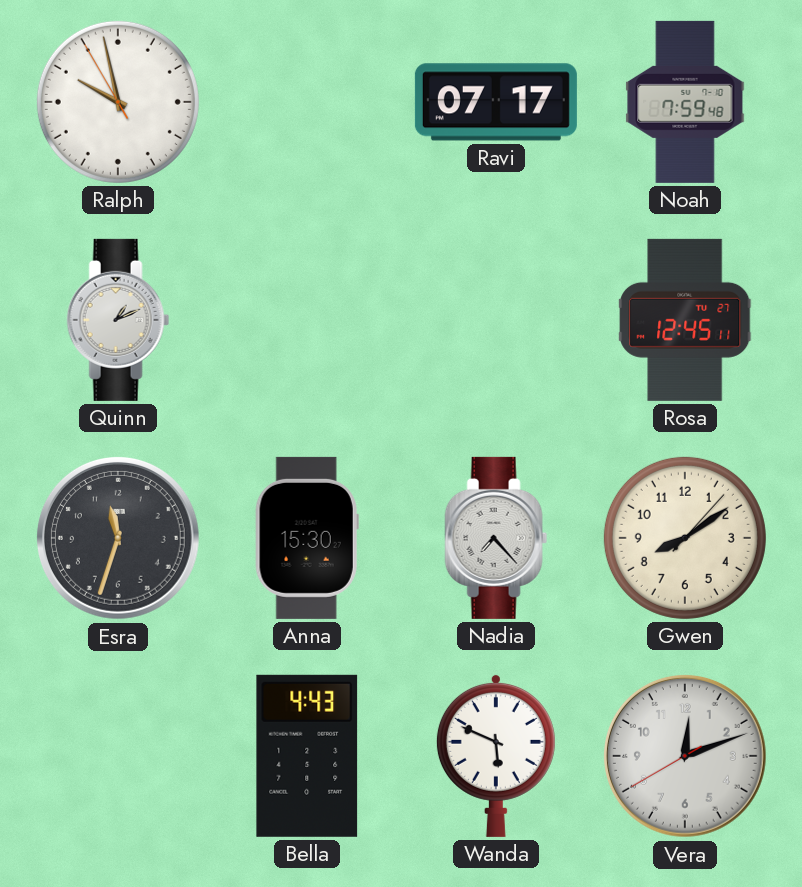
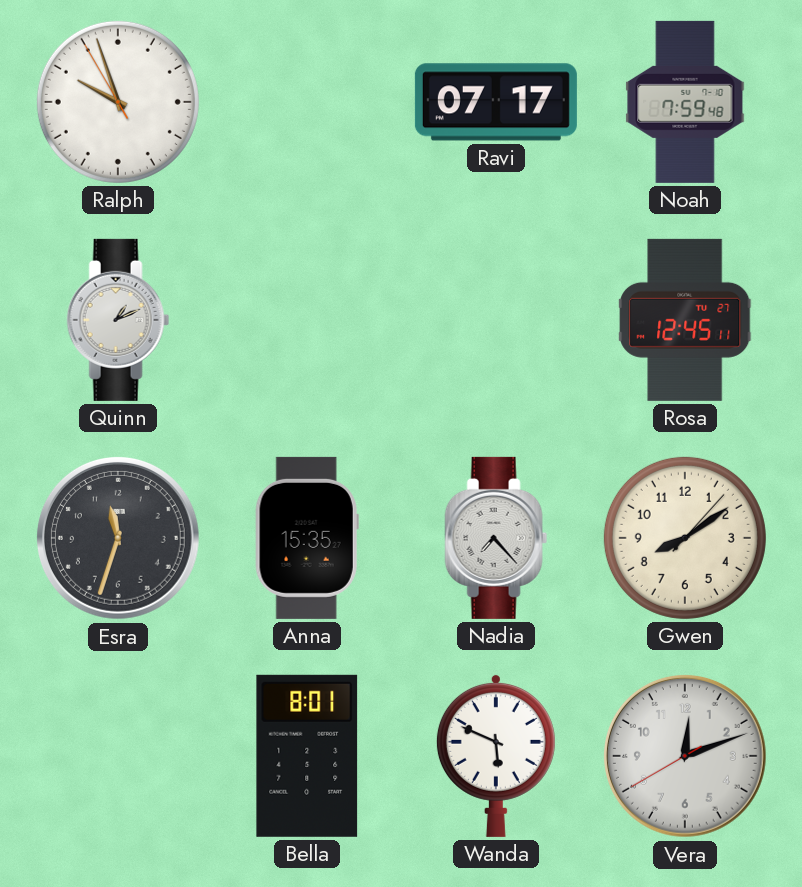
Ralph: 9:57 -> 9:56
Anna: 15:30 -> 15:35
Bella: 4:43 -> 8:01
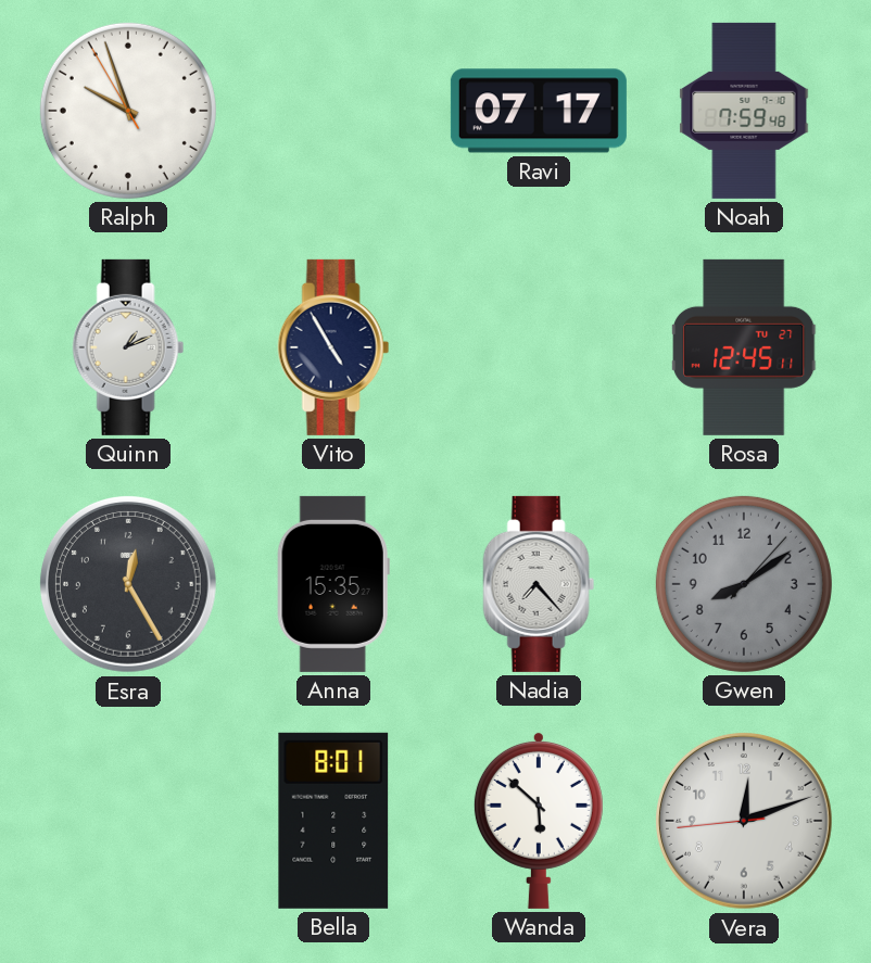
Vito: none -> 4:55
Esra: 11:33 -> 12:25
Gwen dial: cream -> grey
Wanda: 5:49 -> 5:52
Vera: 12:11:40 -> 12:11:44
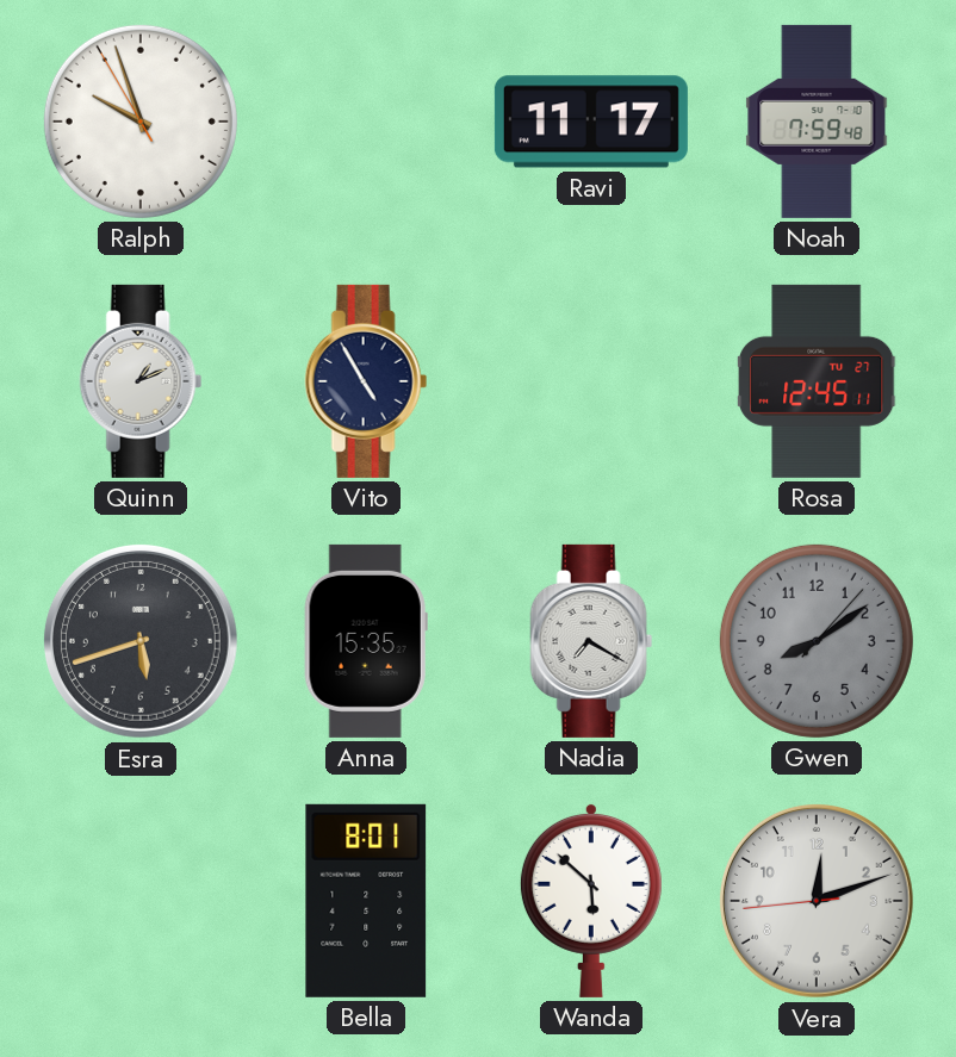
Ravi: 07:17 -> 11:17
Esra: 12:25 -> 5:42
Nadia: 7:23 -> 7:20
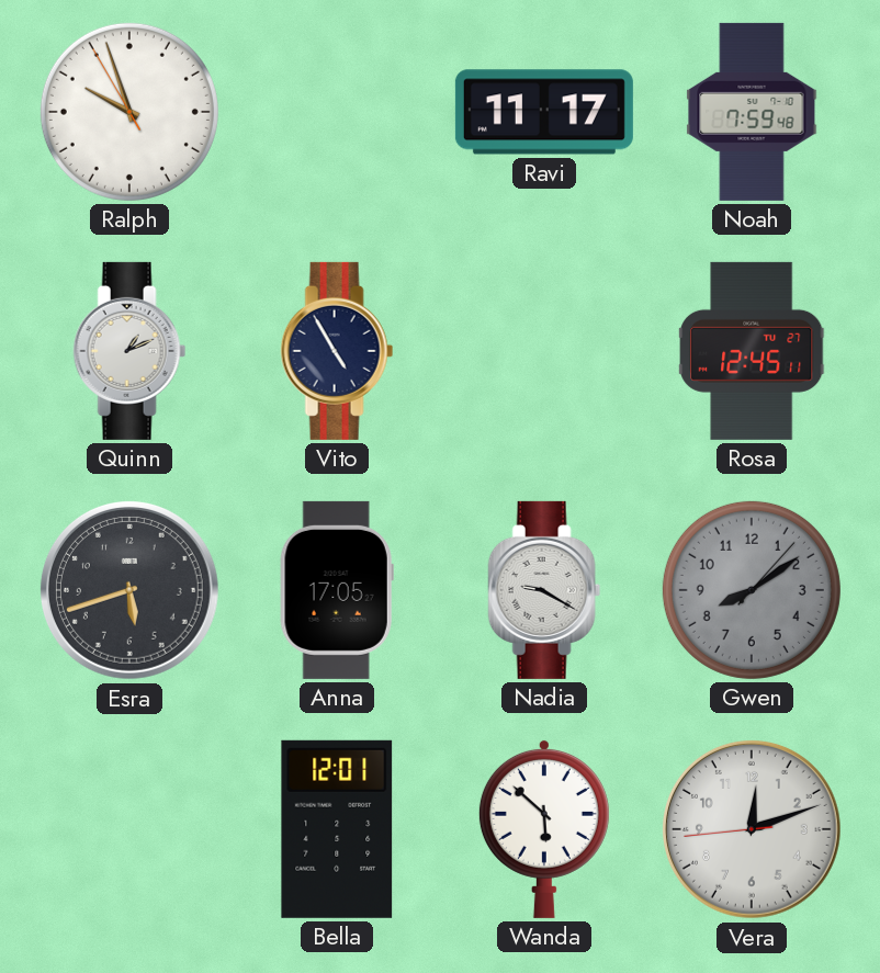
Anna: 15:35 -> 17:05
Nadia: 7:20 -> 9:20
Bella: 8:01 -> 12:01
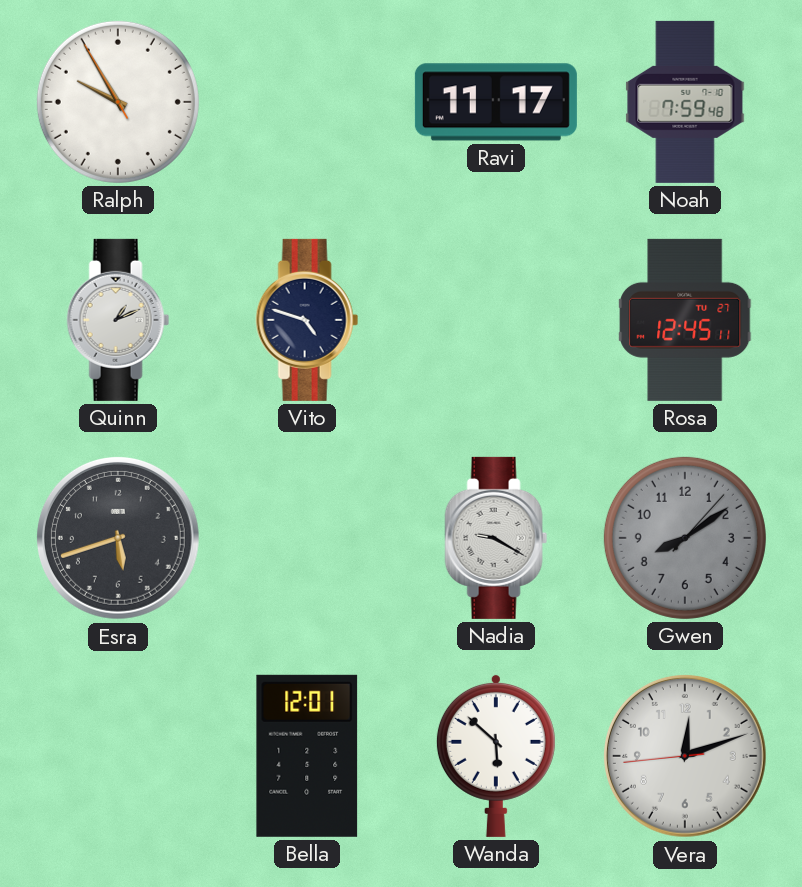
Ralph: 9:56 -> 9:54
Vito: 4:55 -> 4:48
Anna: 17:05 -> none
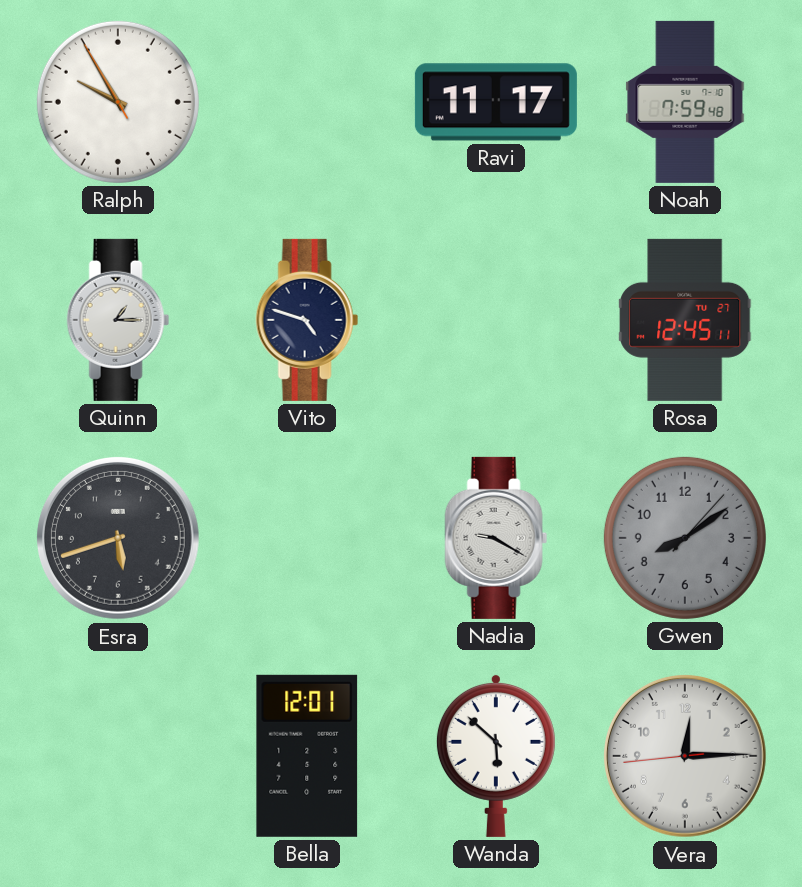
Quinn: 1:11 -> 1:15
Vera: 12:11 -> 12:14
